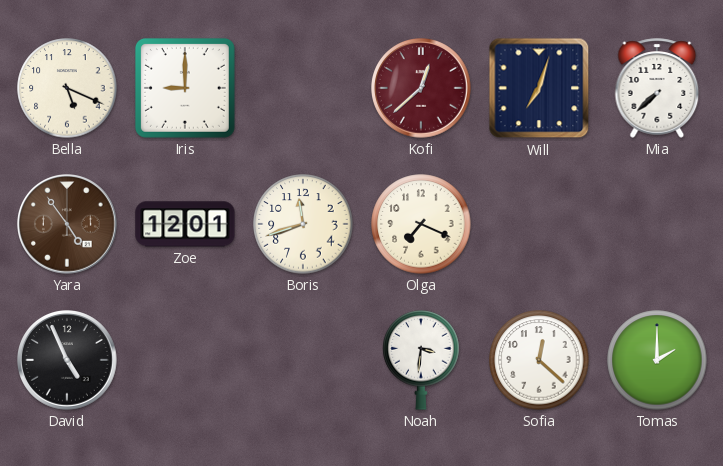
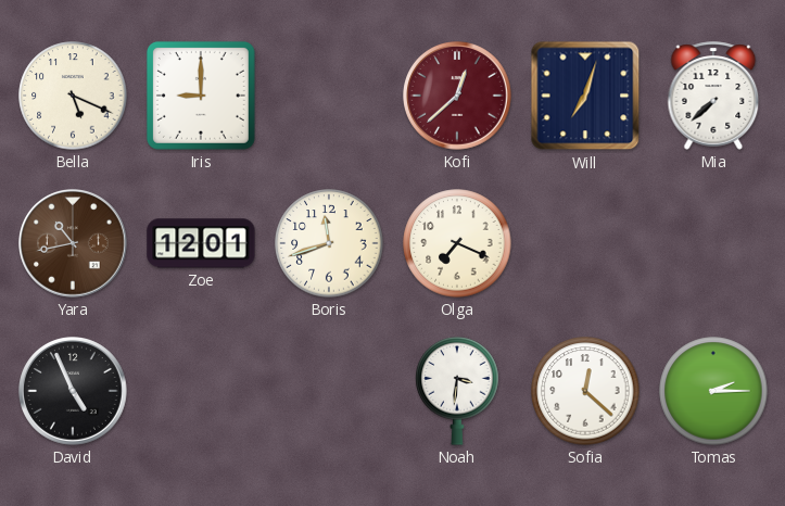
Yara: 4:54 -> 10:43
Tomas: 2:00 -> 2:15
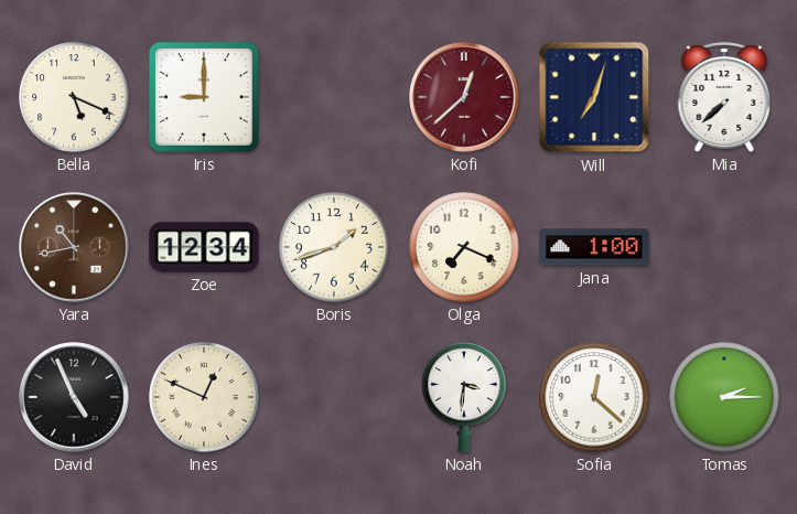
Zoe: 12:01 -> 12:34
Boris: 11:42 -> 1:42
Jana: none -> 1:00
Ines: none -> 12:49
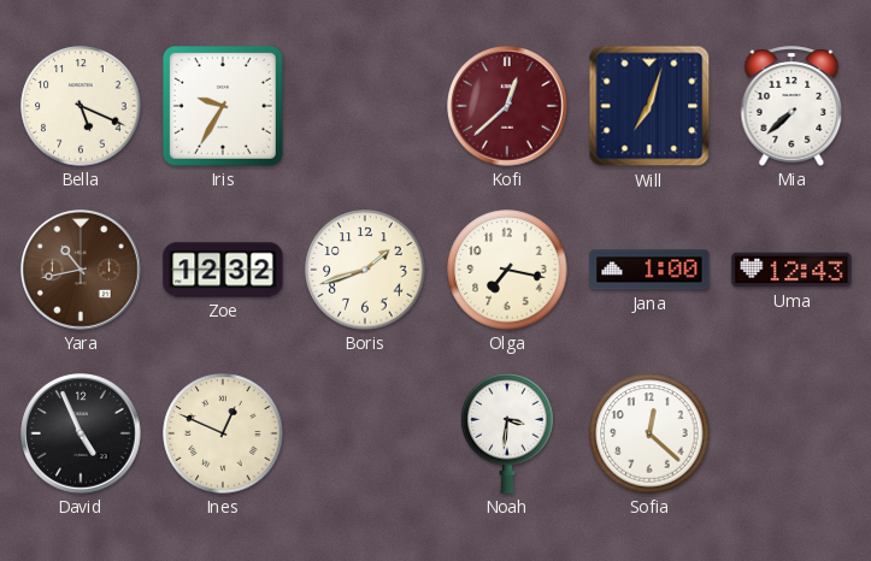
Iris: 9:00 -> 9:35
Zoe: 12:34 -> 12:32
Olga: 7:19 -> 7:17
Uma: none -> 12:43
Tomas: 2:15 -> none
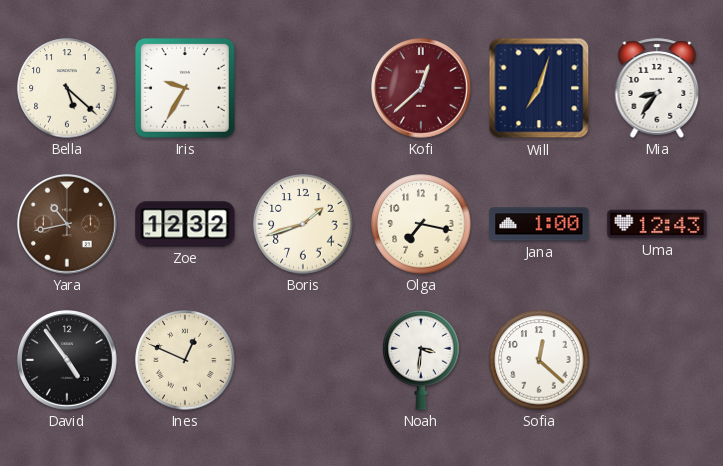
Bella: 5:19 -> 5:22
Mia: 7:38 -> 8:36
David: 4:56 -> 4:54
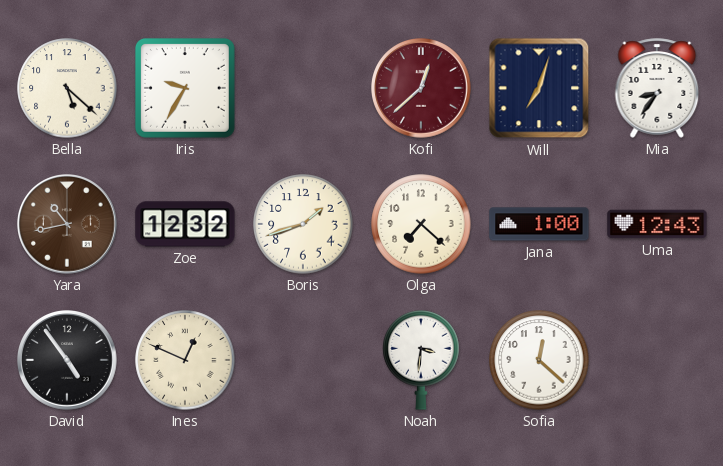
Olga: 7:17 -> 7:22
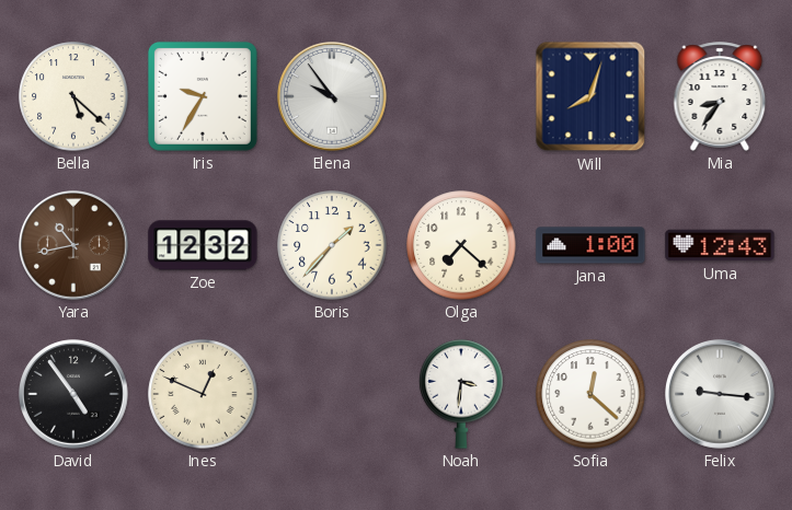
Elena: none -> 9:54
Kofi: 12:38 -> none
Will: 7:03 -> 8:03
Boris: 1:42 -> 1:37
Felix: none -> 9:16
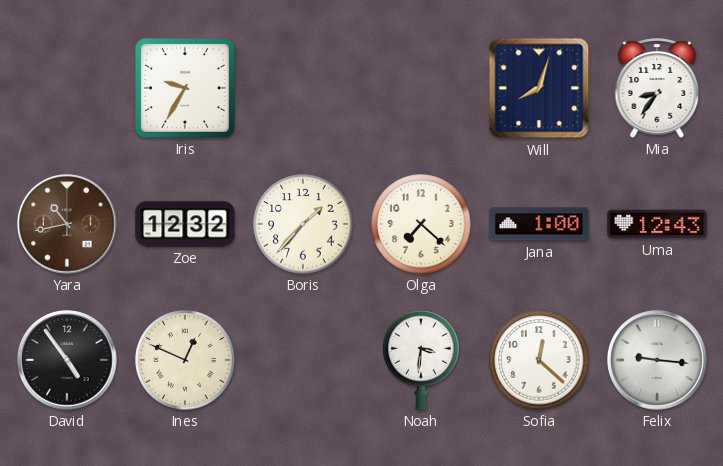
Bella: 5:22 -> none
Elena: 9:54 -> none
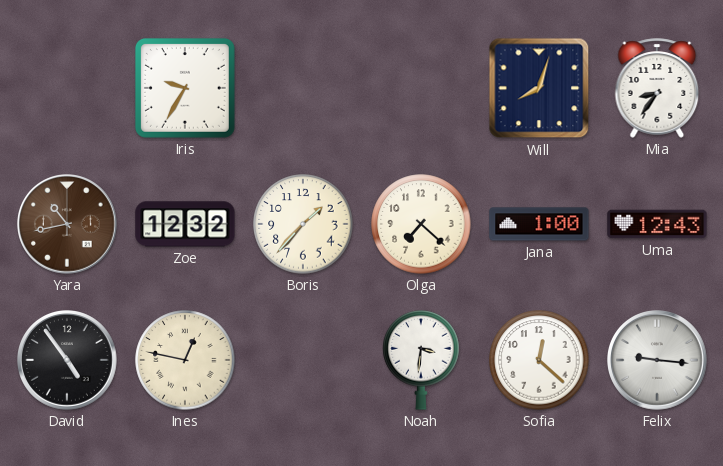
Ines: 12:49 -> 12:47
